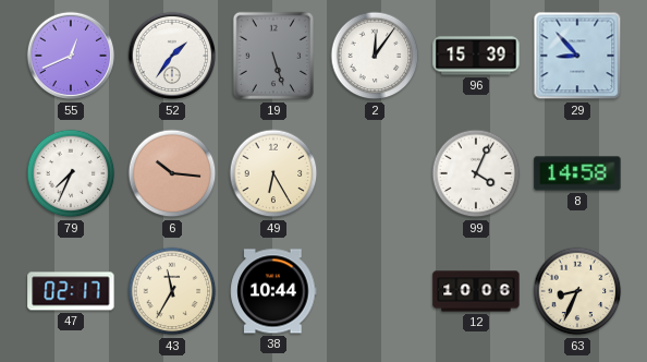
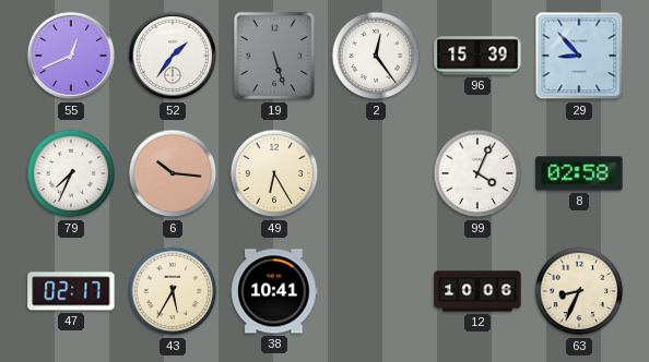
2: 12:06 -> 12:24
8: 14:58 -> 02:58
43: 11:35 -> 5:35
38: 10:44 -> 10:41
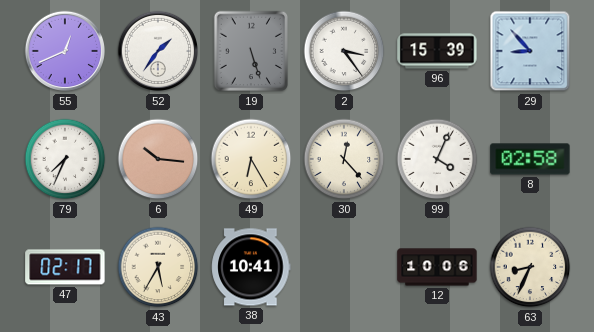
2: 12:24 -> 3:24
30: none -> 12:23
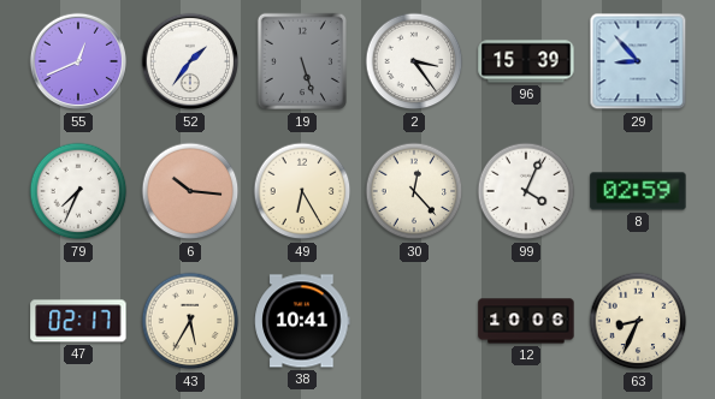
8: 02:58 -> 02:59
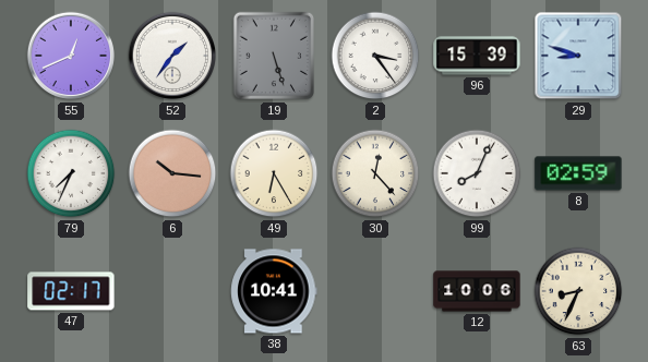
29: 8:53 -> 8:48
99: 4:04 -> 8:04
43: 5:35 -> none
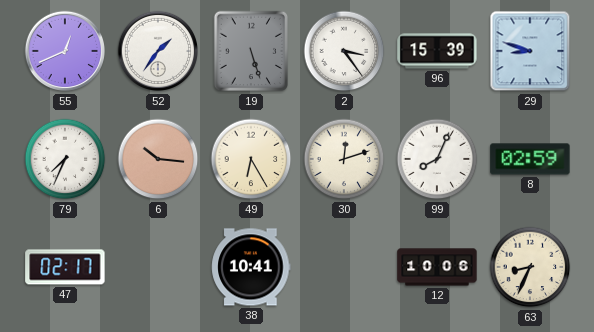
30: 12:23 -> 12:12
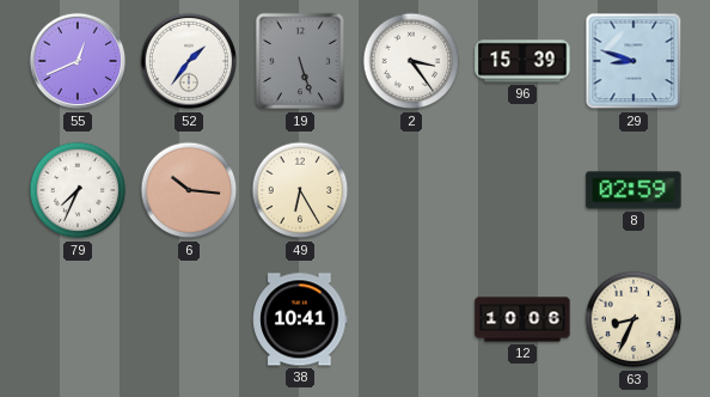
30: 12:12 -> none
99: 8:04 -> none
47: 02:17 -> none
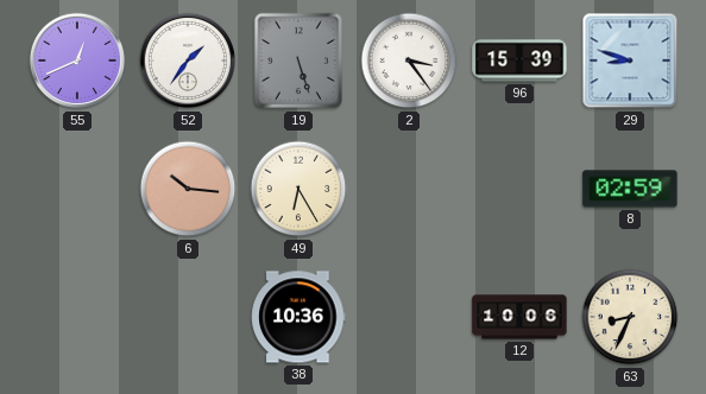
79: 7:34 -> none
38: 10:41 -> 10:36
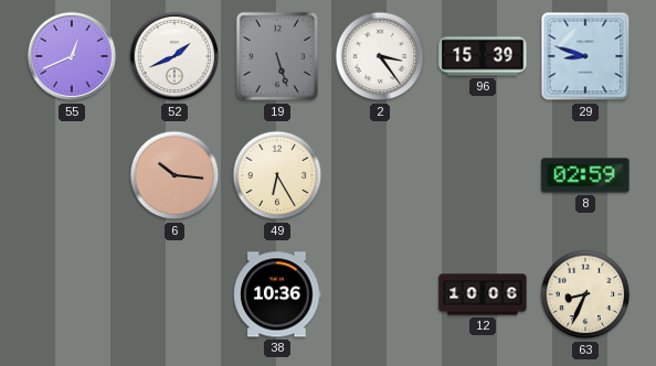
52: 1:36 -> 1:41
